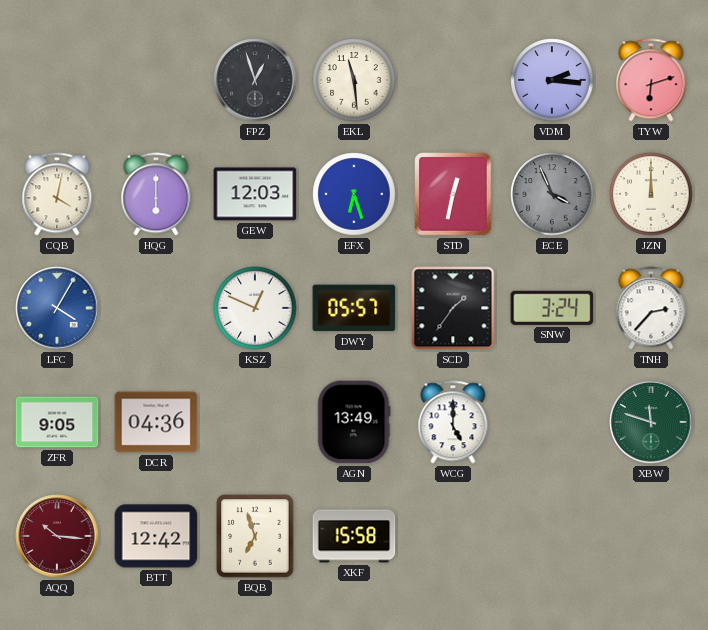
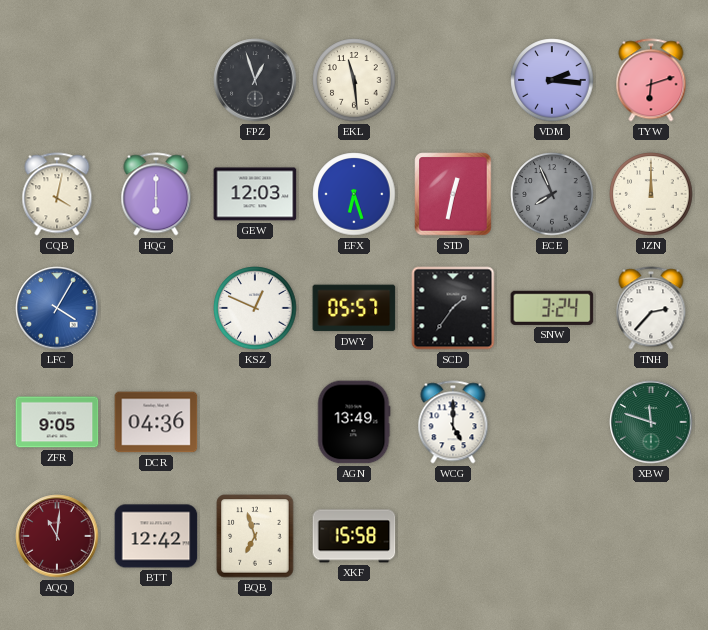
ECE: 3:56 -> 7:56
AQQ: 10:16 -> 11:01
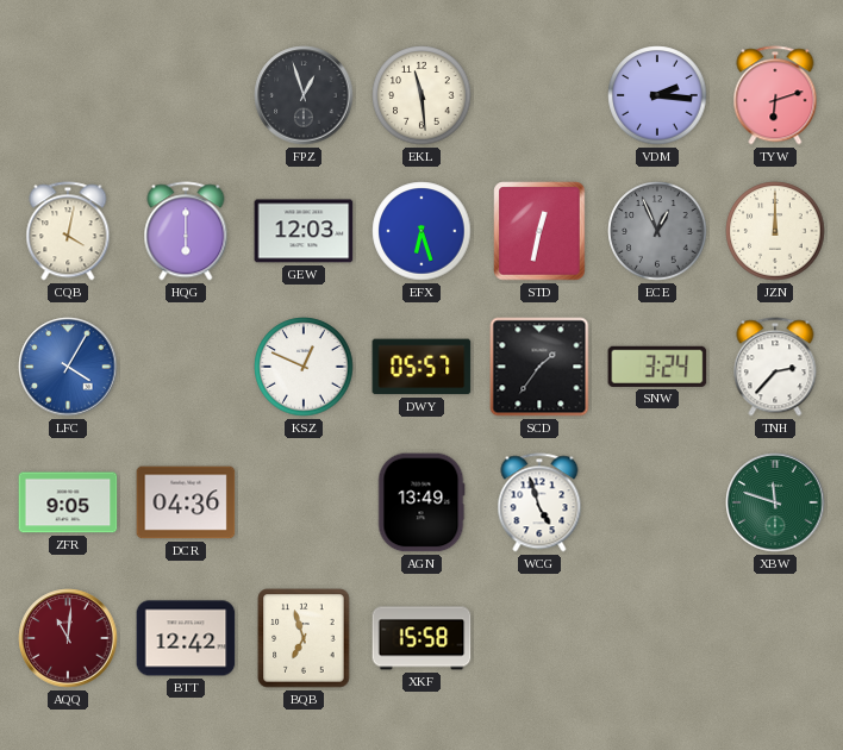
ECE: 7:56 -> 12:56
WCG: 5:00 -> 4:57
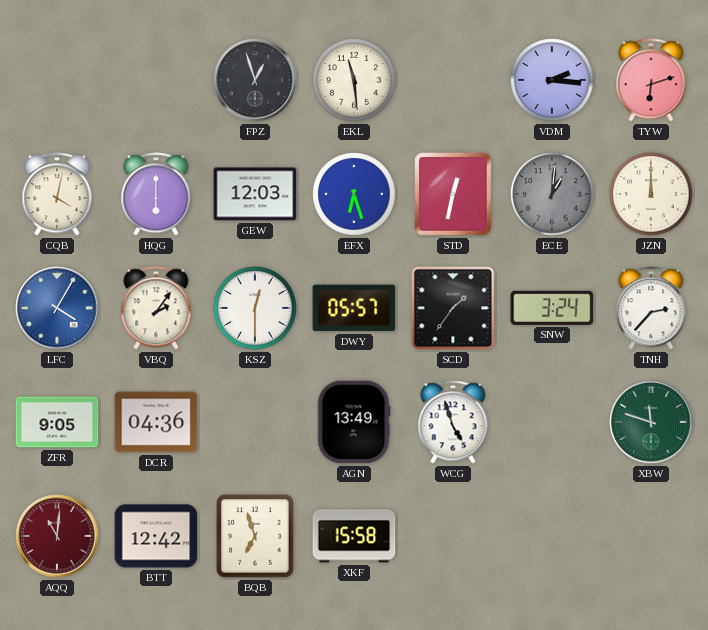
ECE: 12:56 -> 1:01
VBQ: none -> 2:06
KSZ: 12:49 -> 12:30
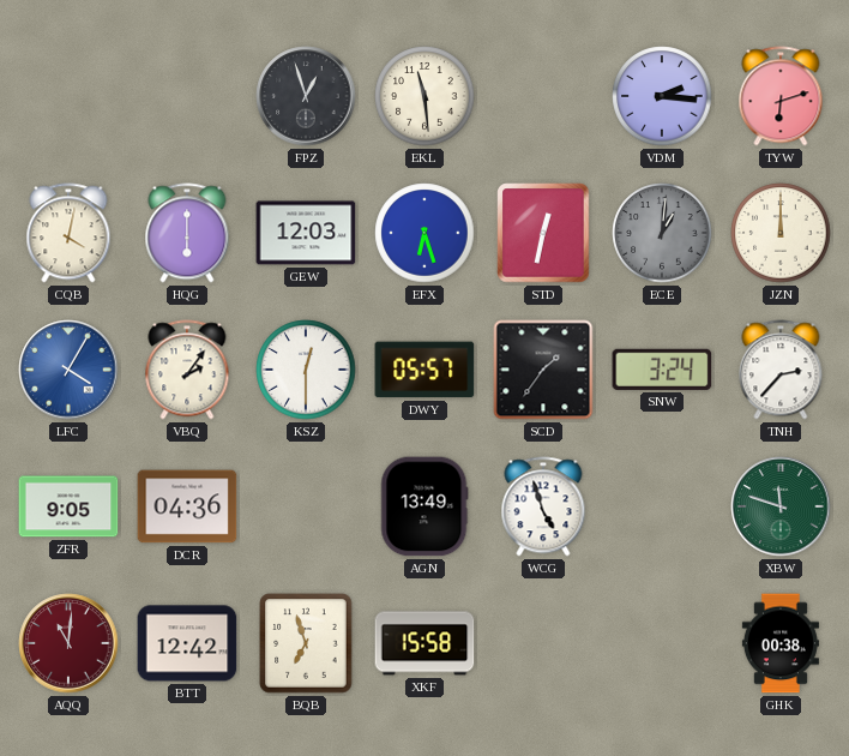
GHK: none -> 00:38
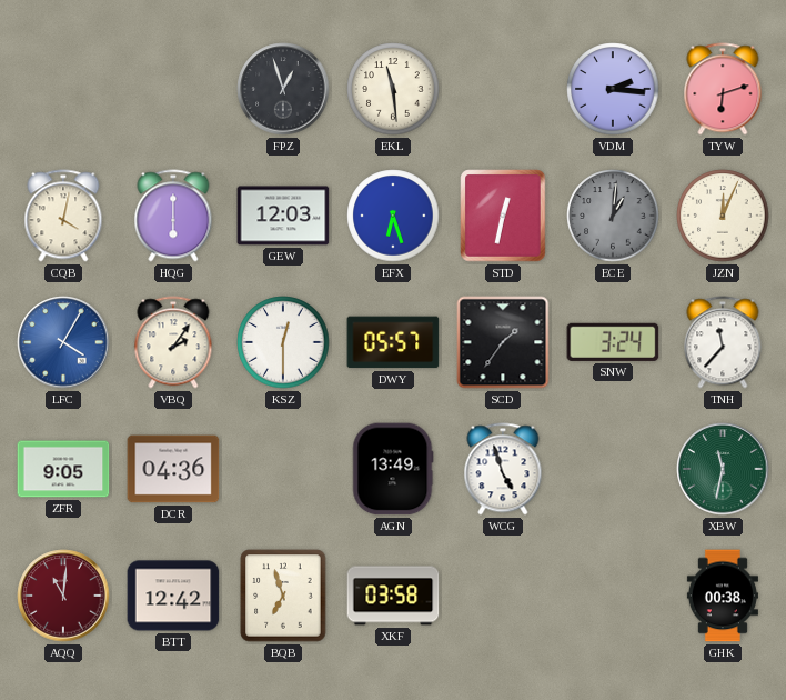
JZN: 12:00 -> 12:04
TNH: 2:37 -> 11:37
XBW: 11:48 -> 11:32
XKF: 15:58 -> 03:58
